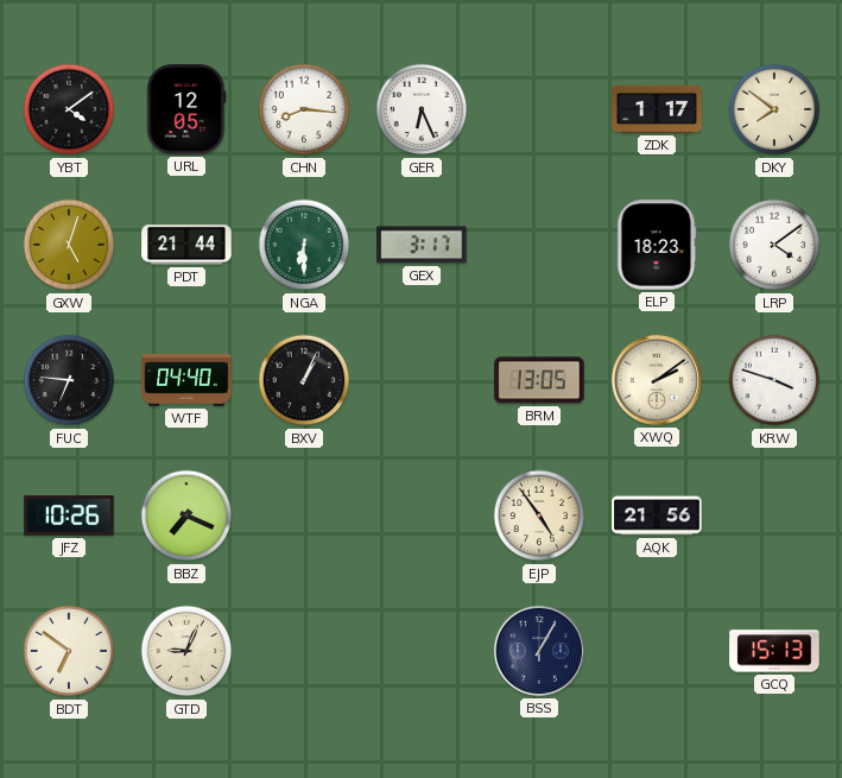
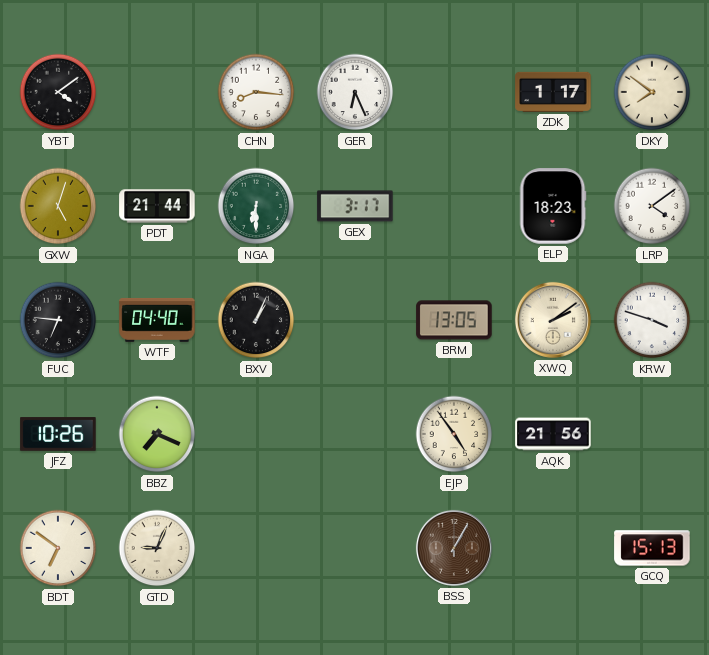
URL: 12:05 -> none
BSS dial: navy -> brown
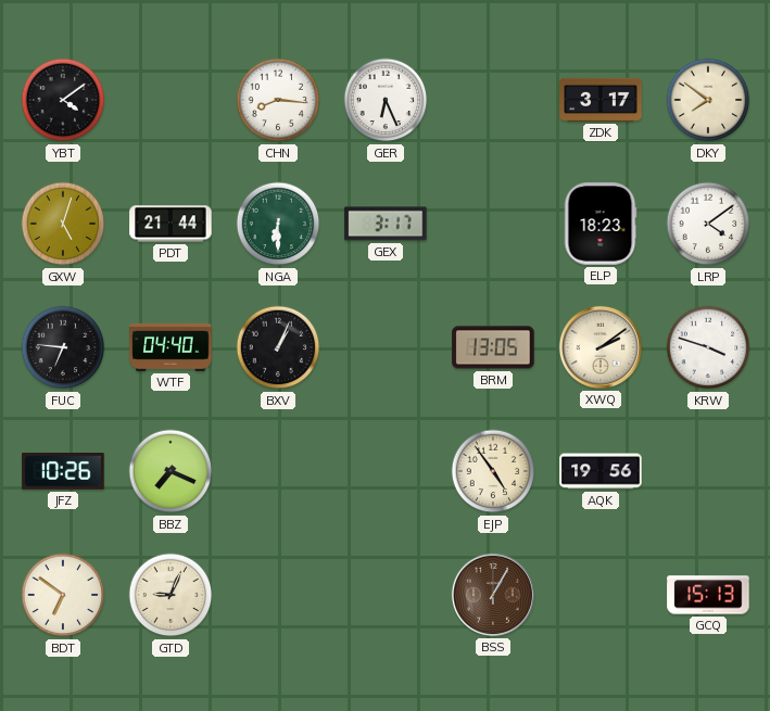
ZDK: 1:17 -> 3:17
AQK: 21:56 -> 19:56
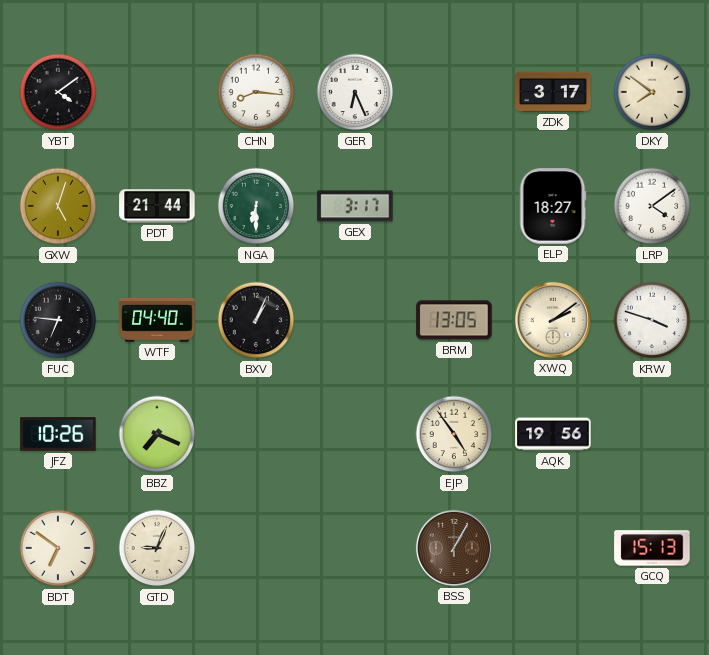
ELP: 18:23 -> 18:27
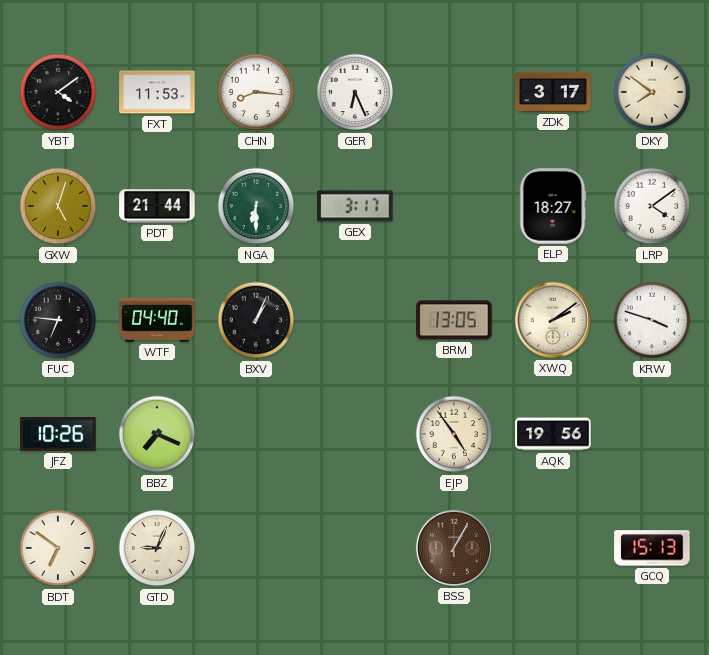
FXT: none -> 11:53
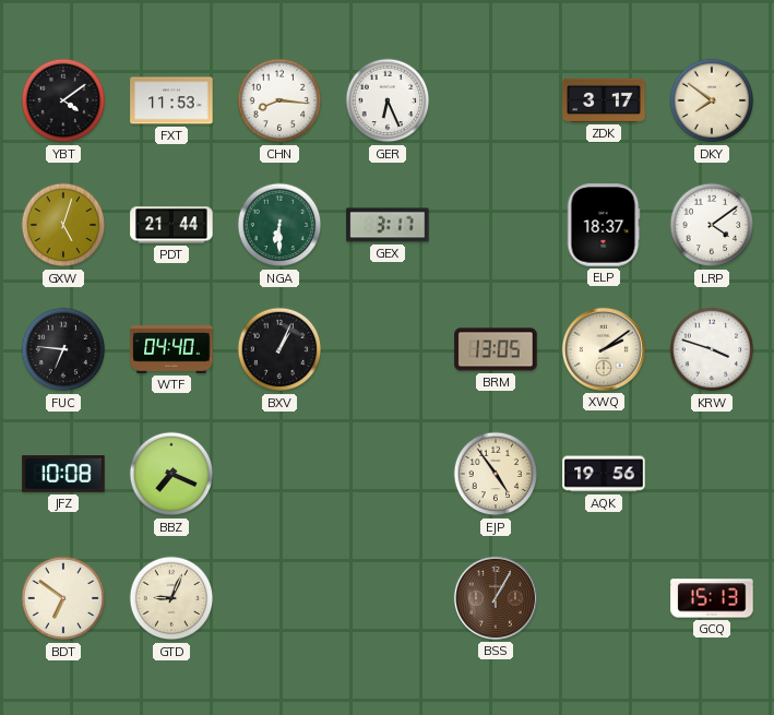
ELP: 18:27 -> 18:37
JFZ: 10:26 -> 10:08
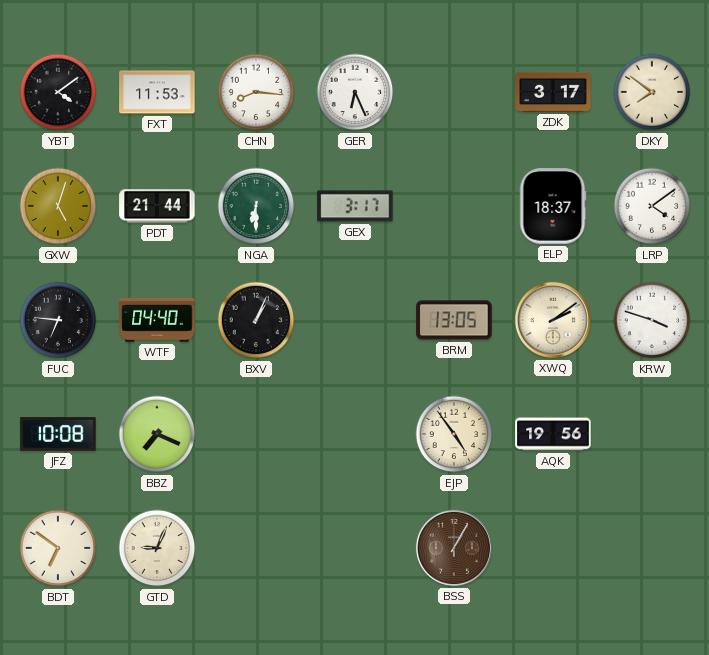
GCQ: 15:13 -> none
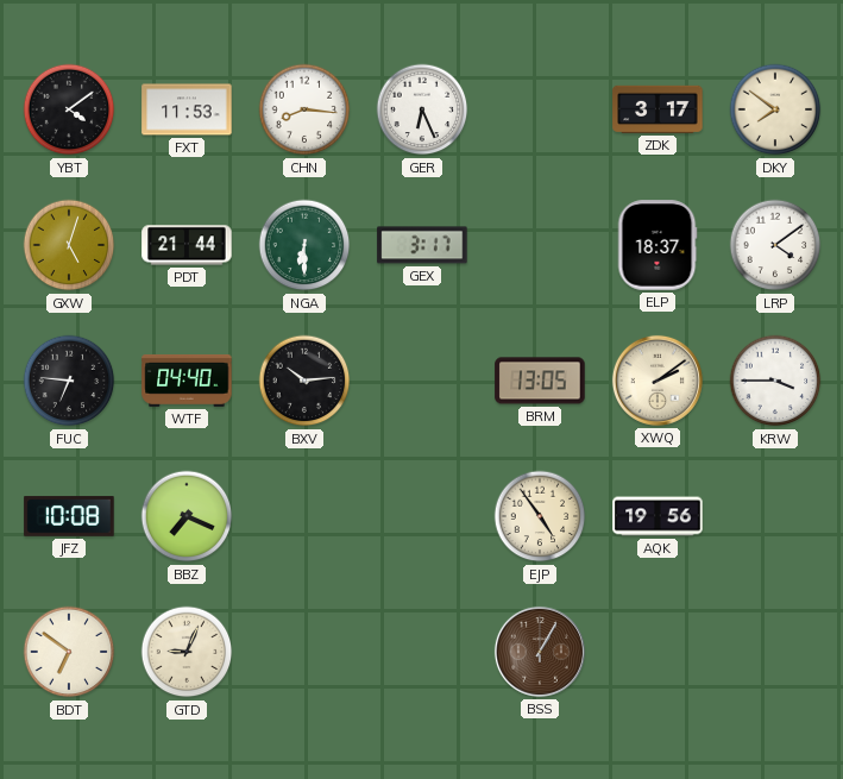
BXV: 1:04 -> 10:14
KRW: 3:48 -> 3:45
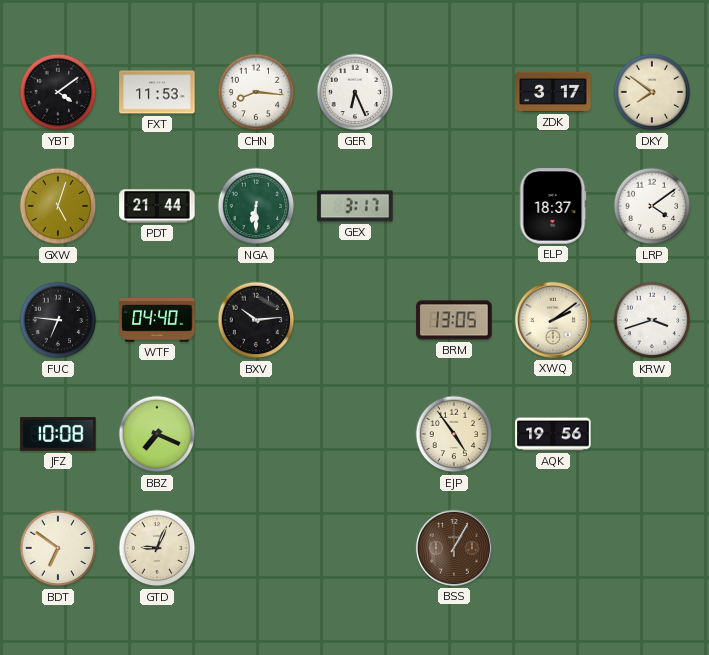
KRW: 3:45 -> 3:42
